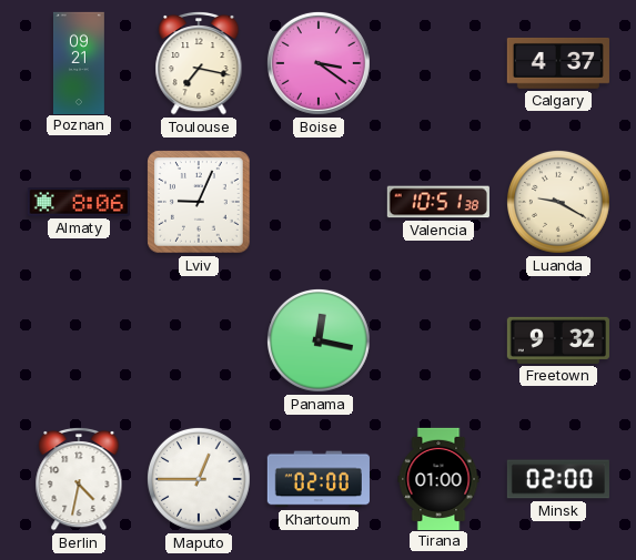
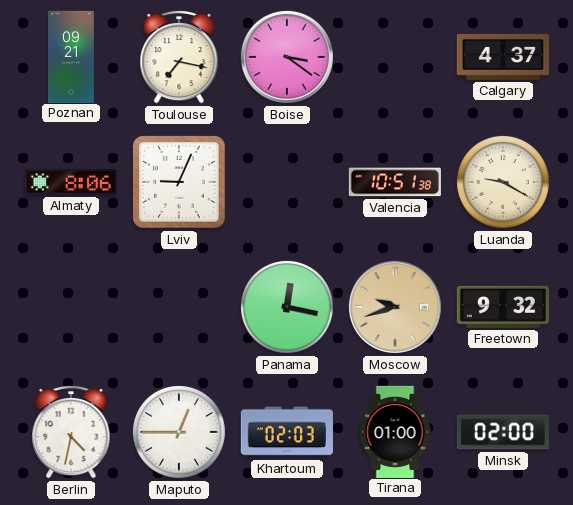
Moscow: none -> 9:42
Khartoum: 02:00 -> 02:03
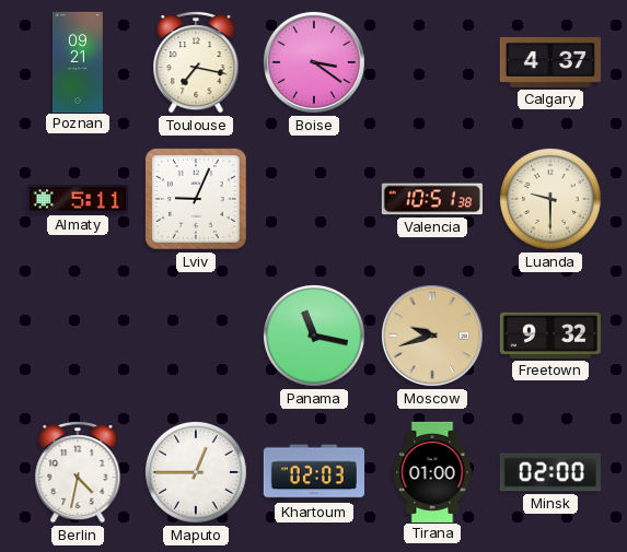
Almaty: 8:06 -> 5:11
Luanda: 9:20 -> 9:30
Panama: 12:17 -> 11:17
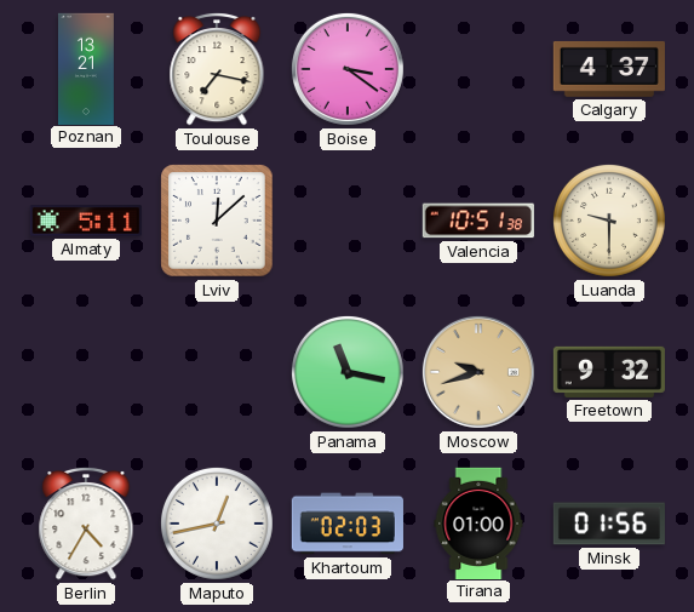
Poznan: 09:21 -> 13:21
Lviv: 9:04 -> 12:08
Berlin: 4:32 -> 4:35
Maputo: 12:45 -> 12:43
Minsk: 02:00 -> 01:56
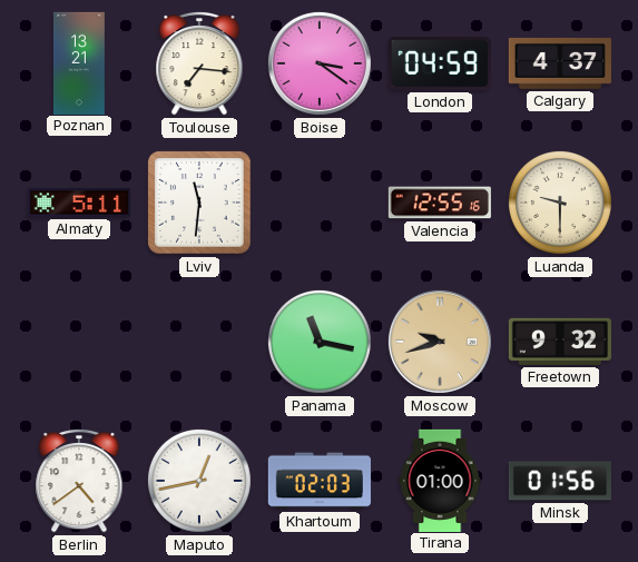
Toulouse: 7:17 -> 7:16
London: none -> 04:59
Lviv: 12:08 -> 11:31
Valencia: 10:51 -> 12:55
Berlin: 4:35 -> 4:39
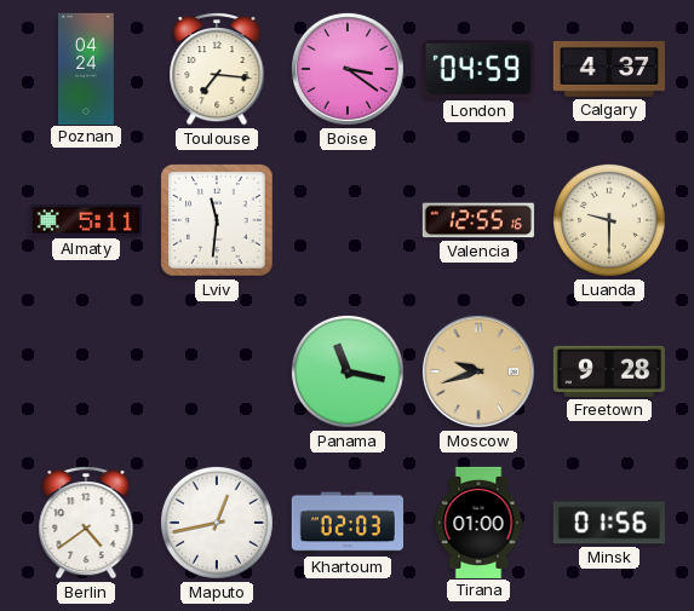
Poznan: 13:21 -> 04:24
Freetown: 9:32 -> 9:28
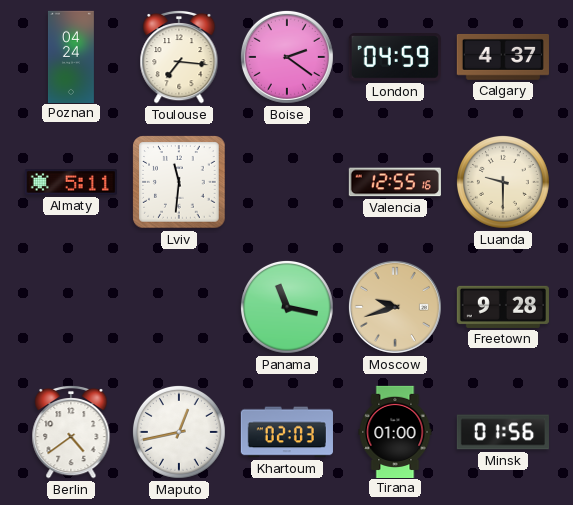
Boise: 3:21 -> 2:21
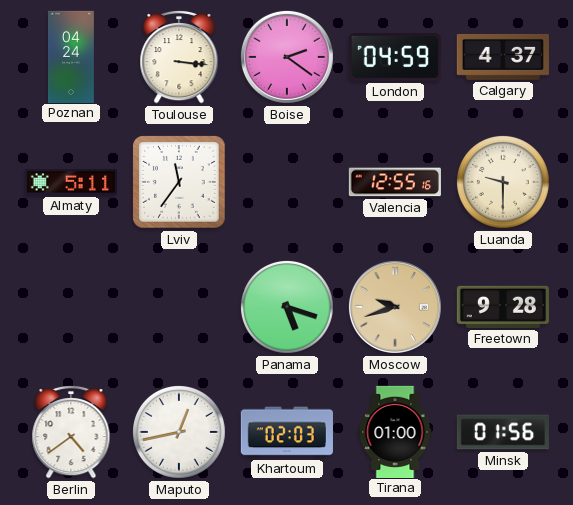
Toulouse: 7:16 -> 3:16
Lviv: 11:31 -> 11:36
Panama: 11:17 -> 5:18
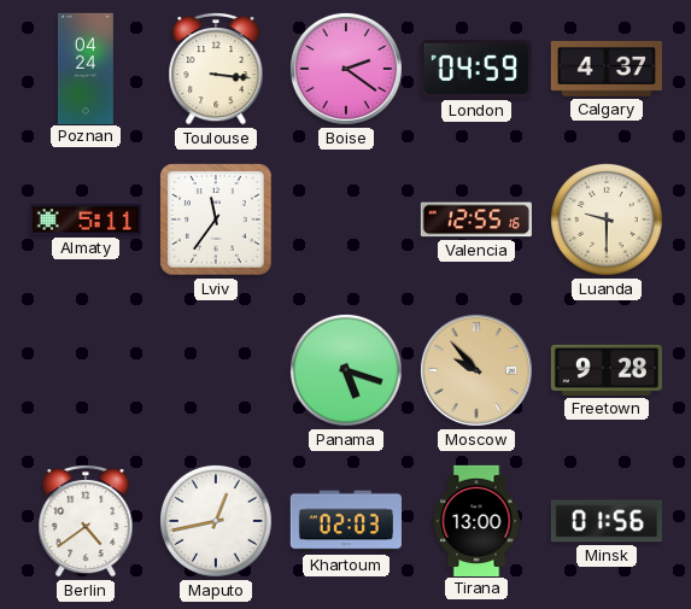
Moscow: 9:42 -> 9:53
Tirana: 01:00 -> 13:00
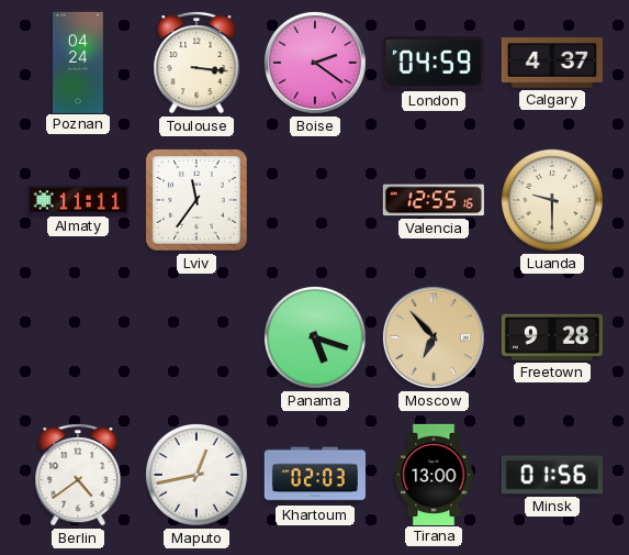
Almaty: 5:11 -> 11:11
Moscow: 9:53 -> 6:53
